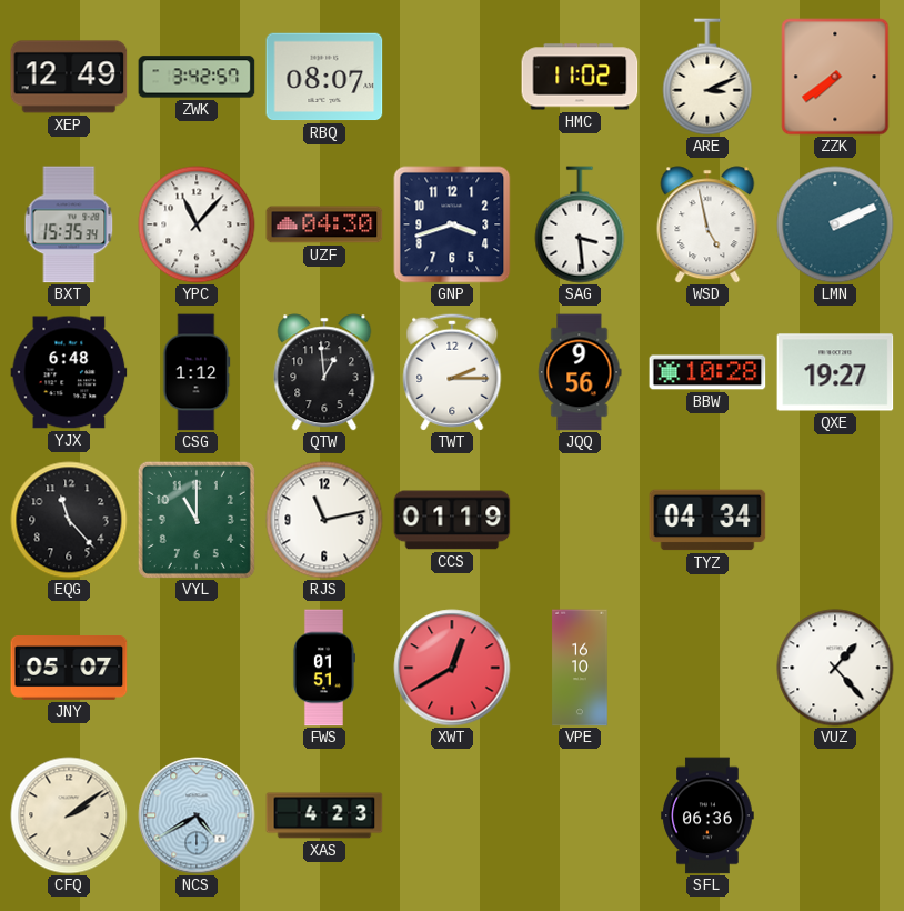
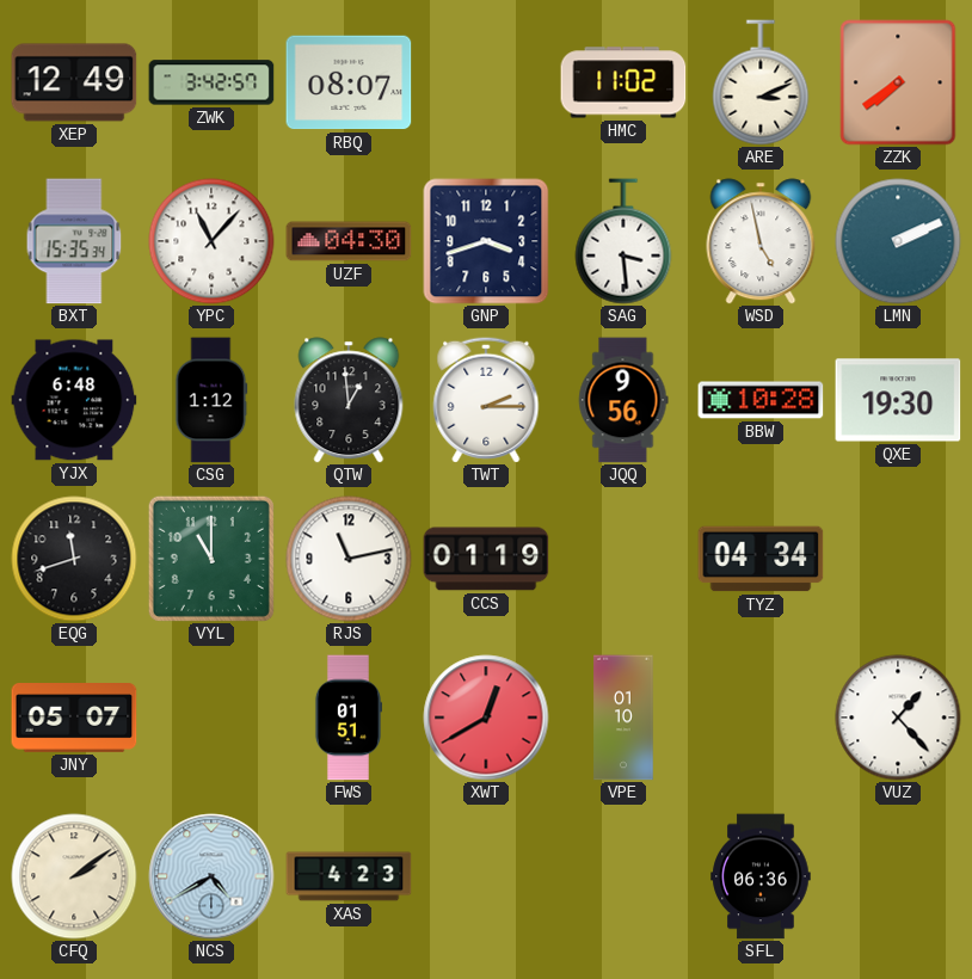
QXE: 19:27 -> 19:30
EQG: 11:23 -> 11:42
VPE: 16:10 -> 01:10
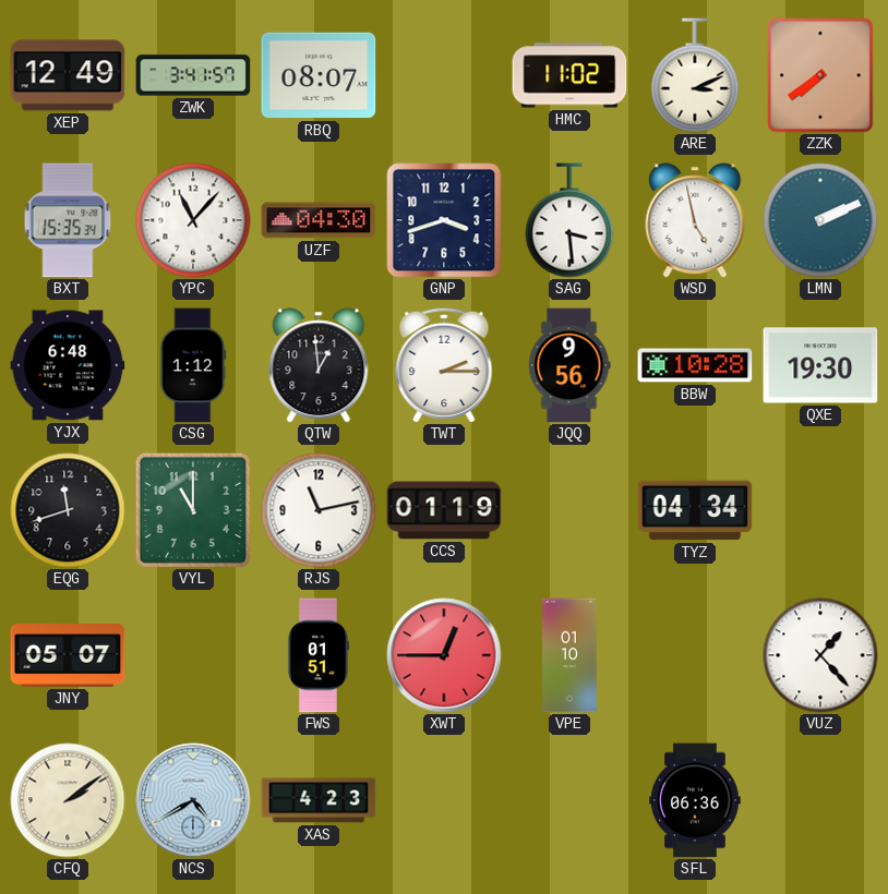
ZWK: 3:42 -> 3:41
XWT: 12:40 -> 12:45
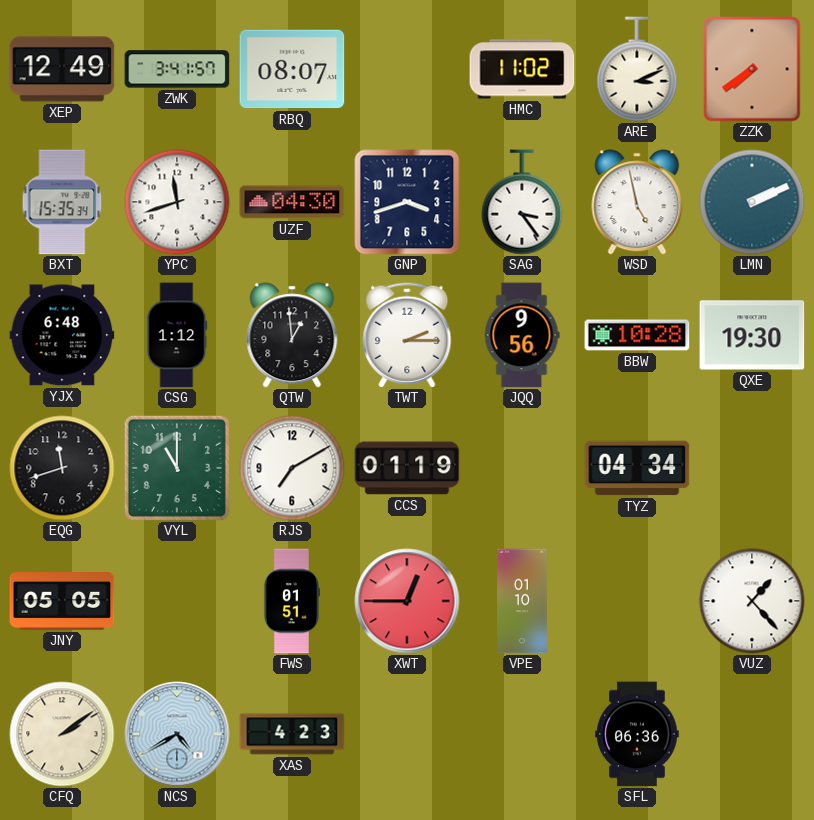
YPC: 11:07 -> 11:42
SAG: 3:29 -> 3:24
RJS: 11:13 -> 7:10
JNY: 05:07 -> 05:05
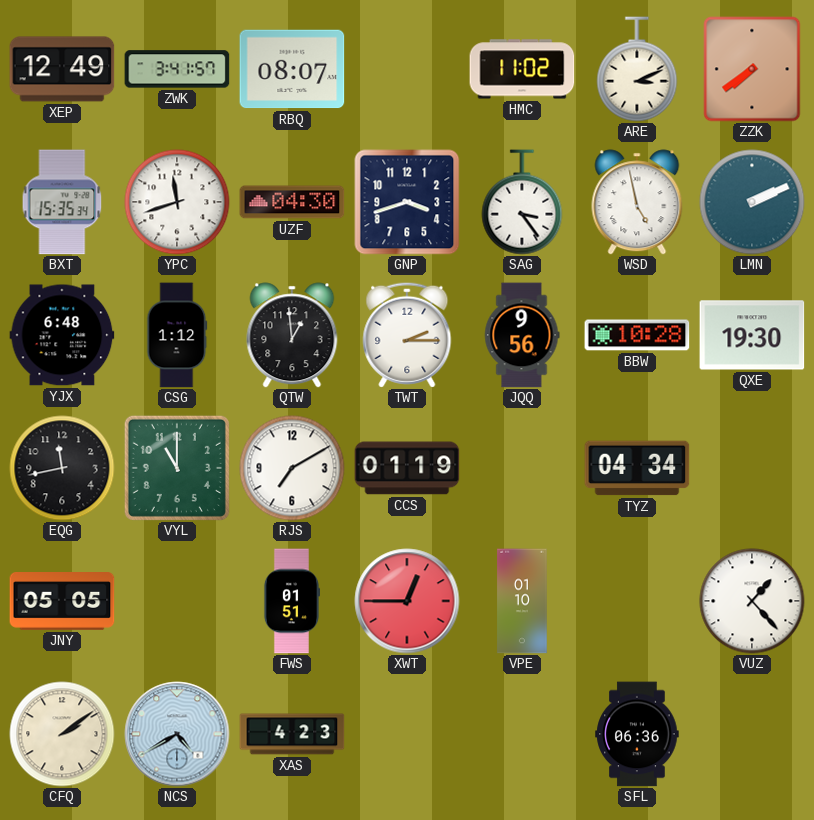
EQG: 11:42 -> 11:43
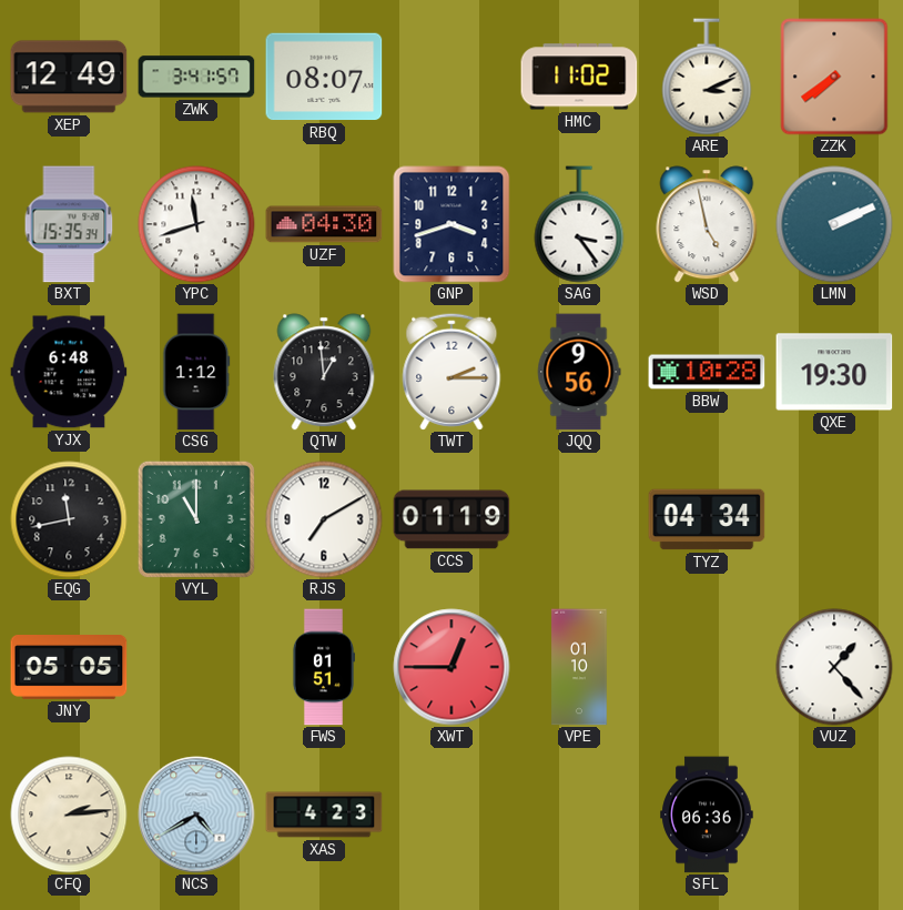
CFQ: 2:09 -> 2:14
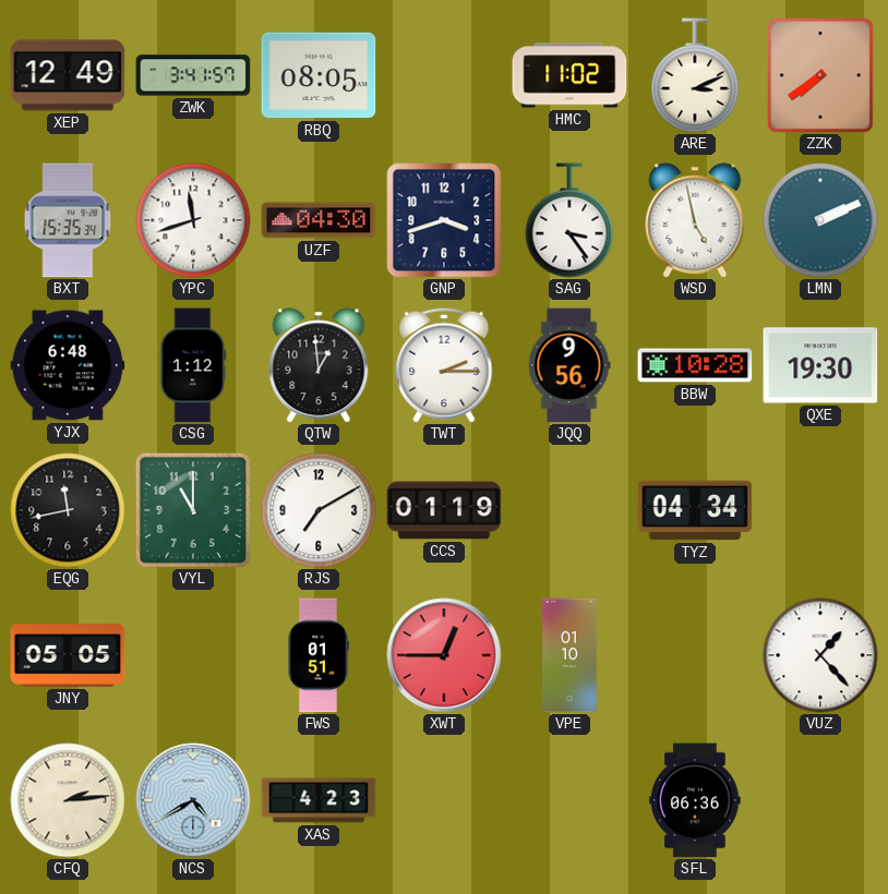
RBQ: 08:07 -> 08:05
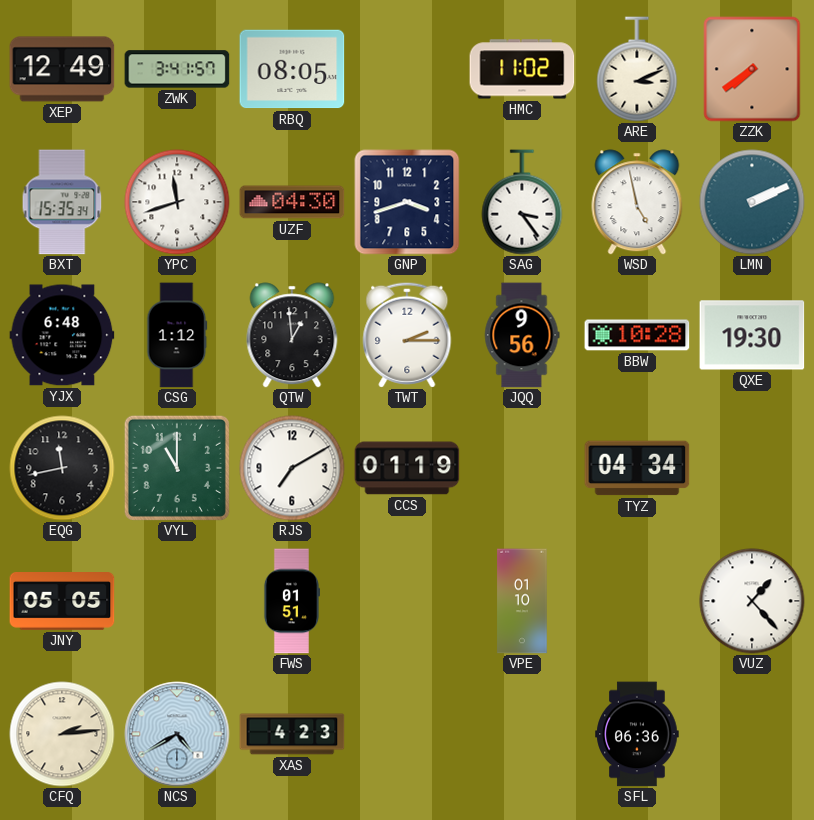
XWT: 12:45 -> none
